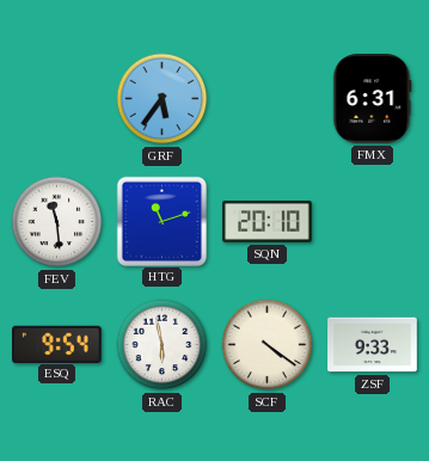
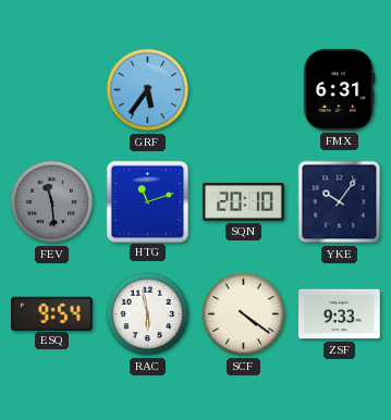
FEV dial: white -> grey
YKE: none -> 10:06
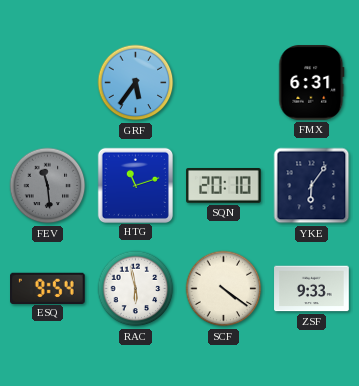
YKE: 10:06 -> 6:06
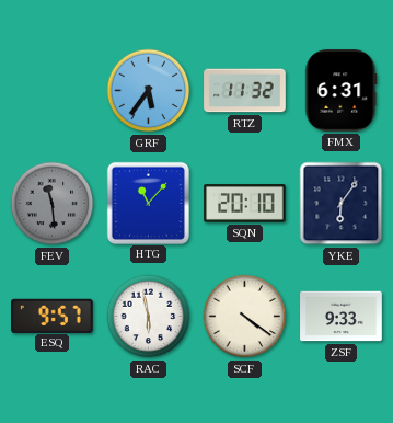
RTZ: none -> 11:32
HTG: 11:12 -> 11:07
ESQ: 9:54 -> 9:57
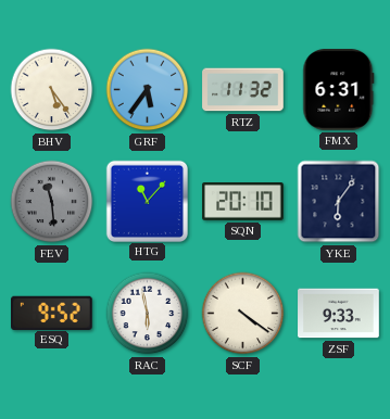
BHV: none -> 5:24
ESQ: 9:57 -> 9:52
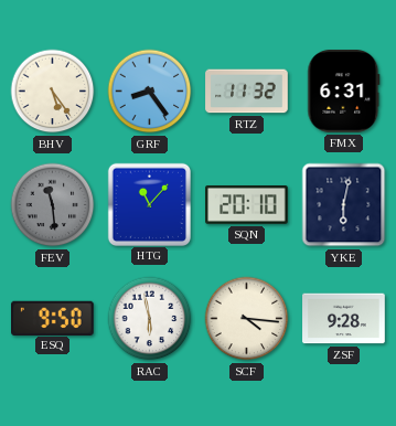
GRF: 5:36 -> 8:24
YKE: 6:06 -> 6:02
ESQ: 9:52 -> 9:50
SCF: 4:21 -> 4:16
ZSF: 9:33 -> 9:28
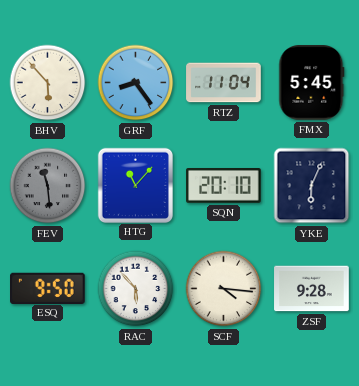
BHV: 5:24 -> 5:53
RTZ: 11:32 -> 11:04
FMX: 6:31 -> 5:45
YKE: 6:02 -> 6:04
RAC: 5:58 -> 5:53
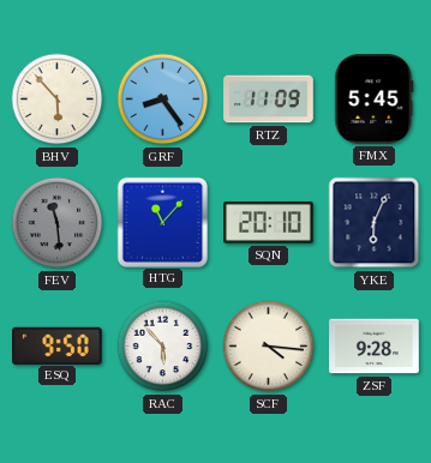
RTZ: 11:04 -> 11:09
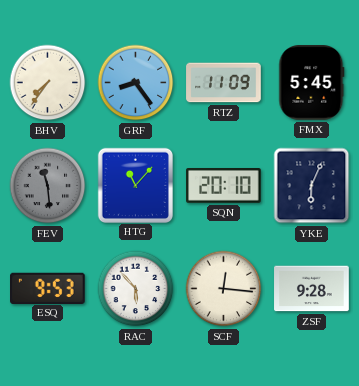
BHV: 5:53 -> 7:36
ESQ: 9:50 -> 9:53
SCF: 4:16 -> 12:16
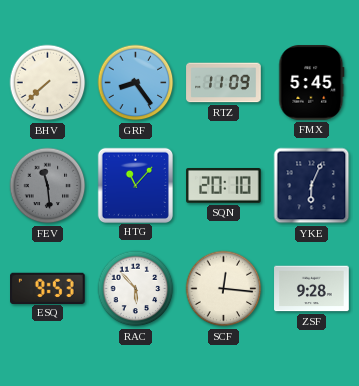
BHV: 7:36 -> 7:38
